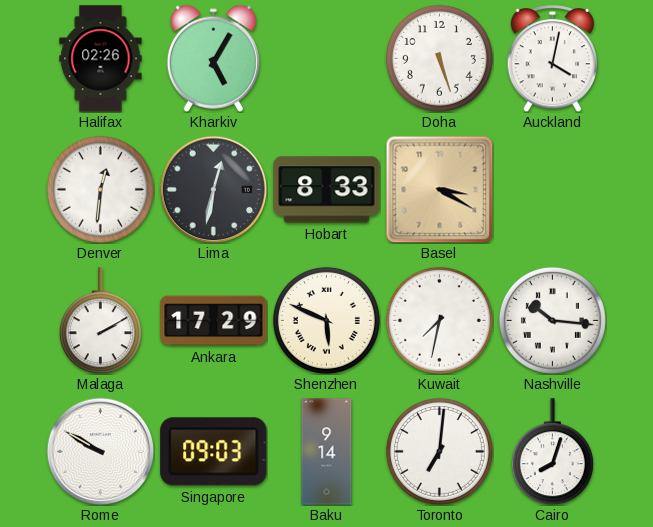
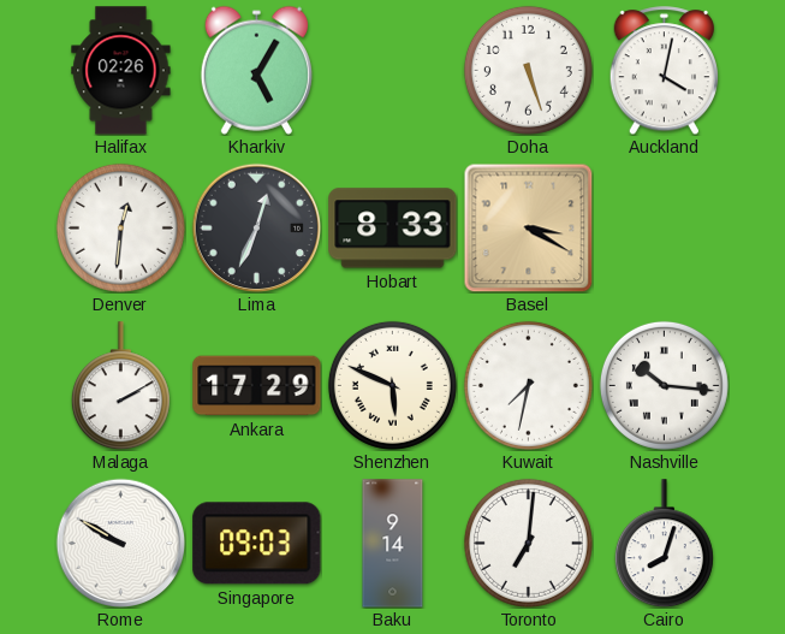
Lima: 12:32 -> 12:34
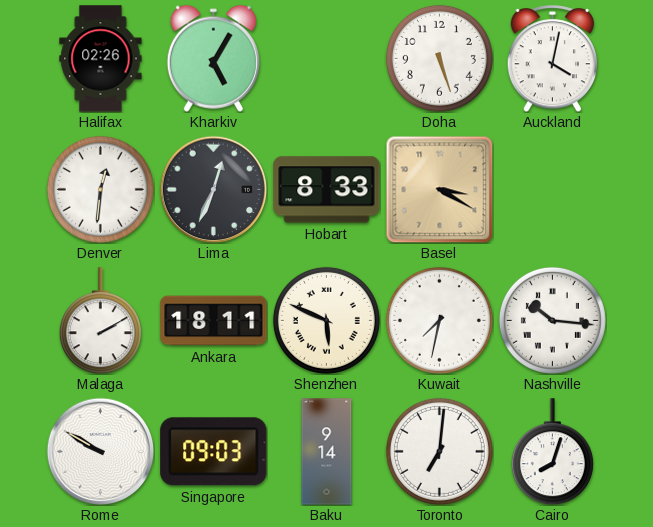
Ankara: 17:29 -> 18:11
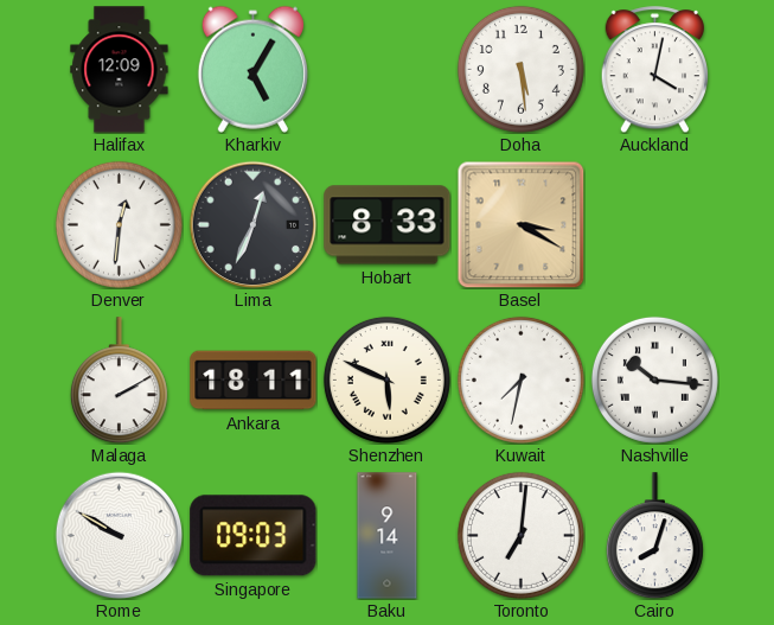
Halifax: 02:26 -> 12:09
Doha: 5:27 -> 5:29
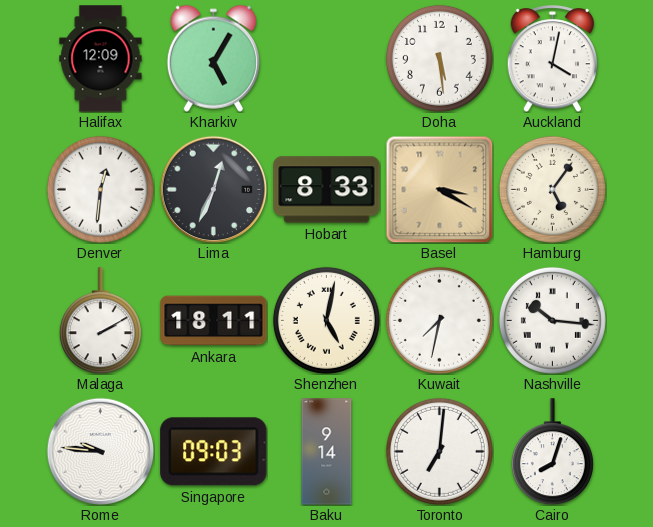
Hamburg: none -> 5:06
Shenzhen: 5:49 -> 5:02
Rome: 9:50 -> 9:46
